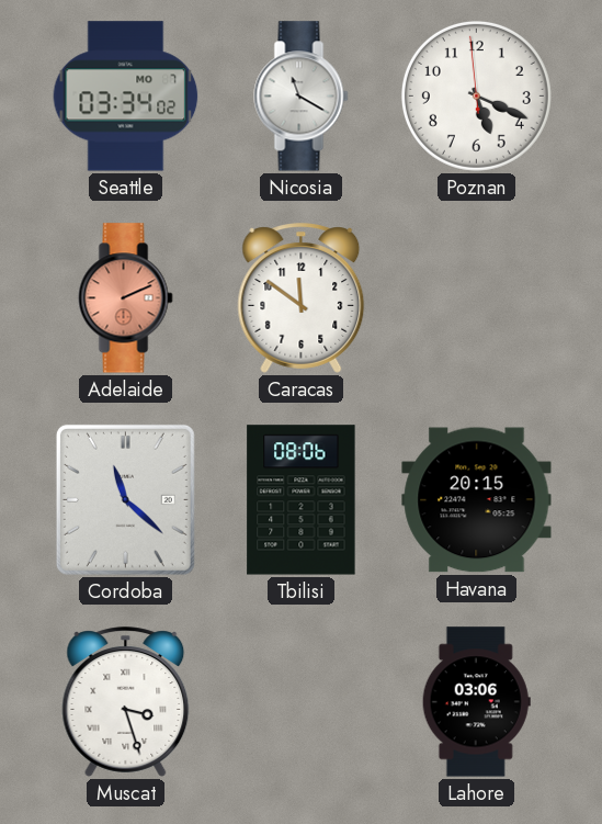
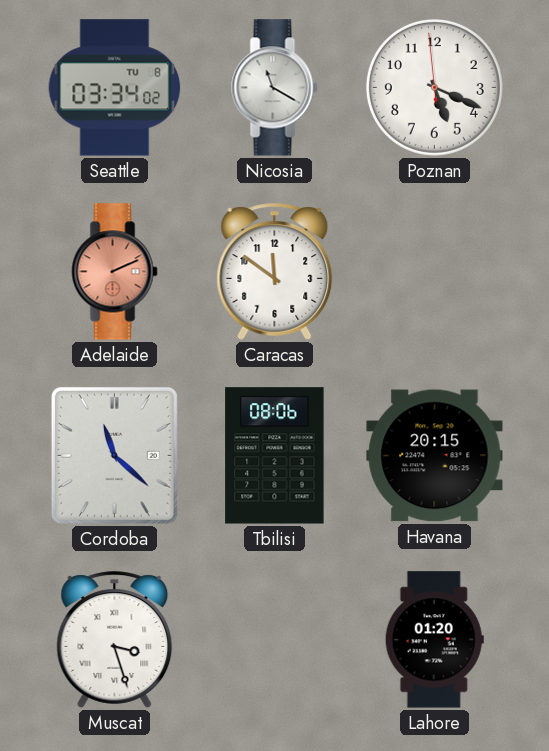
Seattle date: MO 7 -> TU 8
Lahore: 03:06 -> 01:20
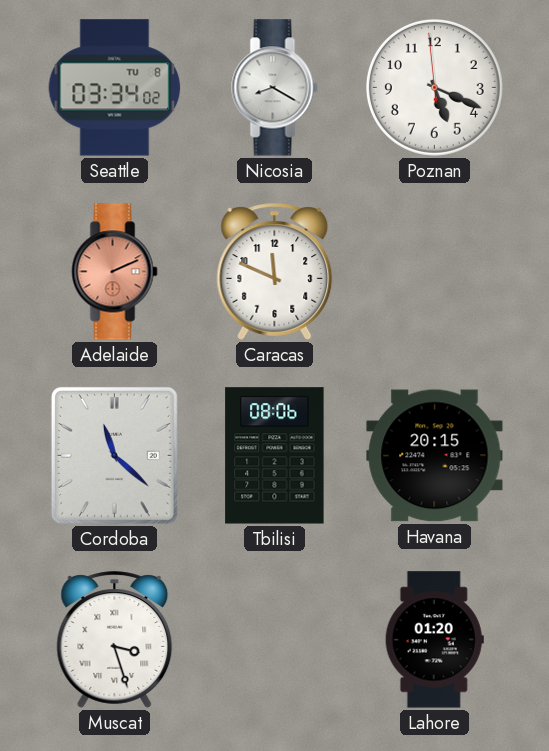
Nicosia: 11:20 -> 8:20
Caracas: 11:51 -> 11:49
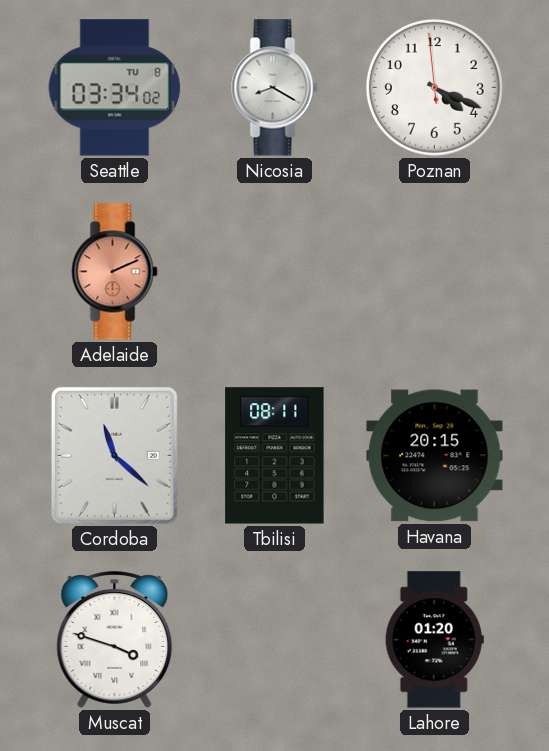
Poznan: 5:18 -> 4:18
Caracas: 11:49 -> none
Tbilisi: 08:06 -> 08:11
Muscat: 3:27 -> 3:48
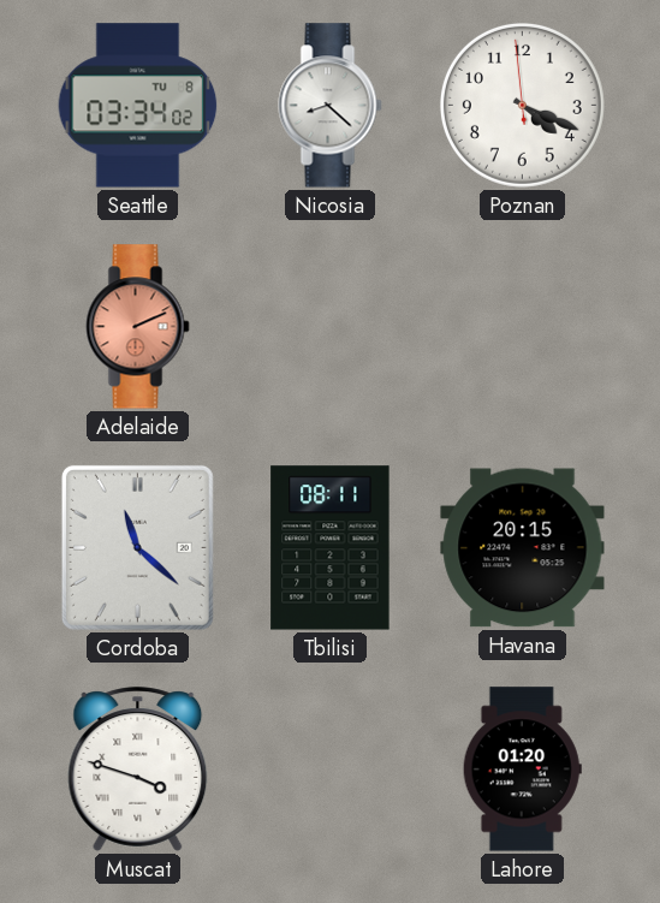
Nicosia: 8:20 -> 8:22
